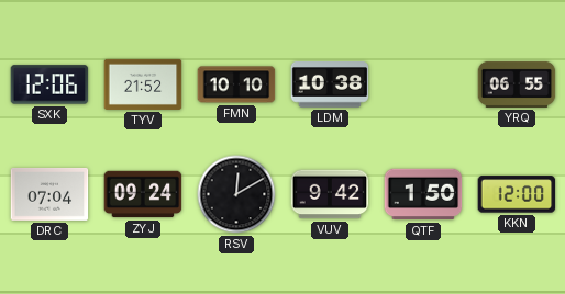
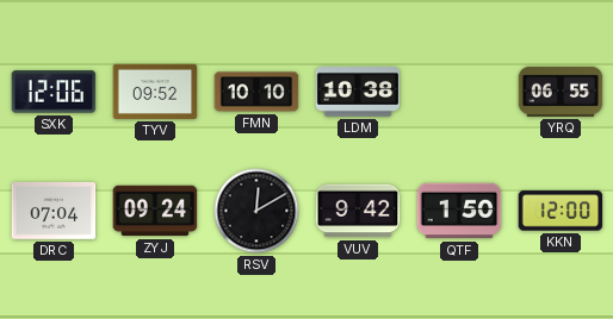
TYV: 21:52 -> 09:52
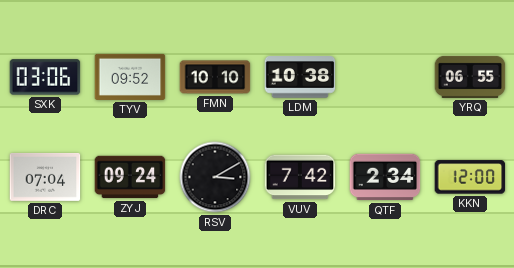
SXK: 12:06 -> 03:06
RSV: 12:10 -> 3:10
VUV: 9:42 -> 7:42
QTF: 1:50 -> 2:34
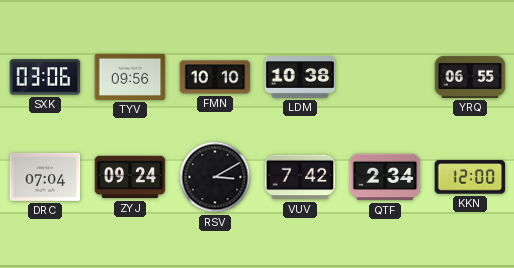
TYV: 09:52 -> 09:56
